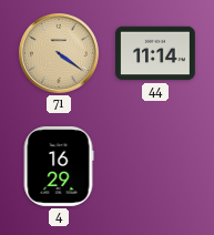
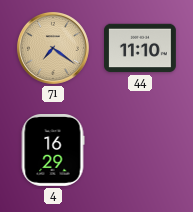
71: 4:21 -> 7:21
44: 11:14 -> 11:10
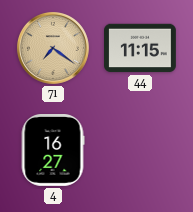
44: 11:10 -> 11:15
4: 16:29 -> 16:27
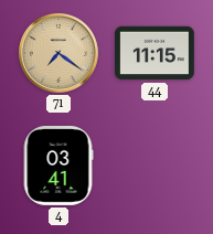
4: 16:27 -> 03:41
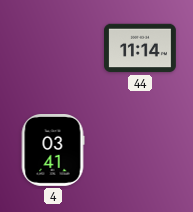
71: 7:21 -> none
44: 11:15 -> 11:14
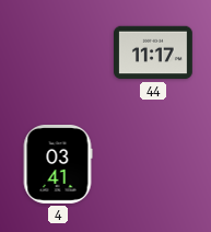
44: 11:14 -> 11:17
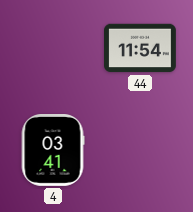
44: 11:17 -> 11:54
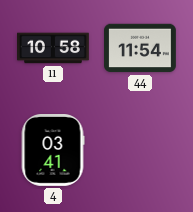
11: none -> 10:58
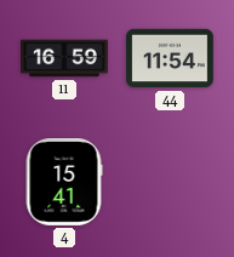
11: 10:58 -> 16:59
4: 03:41 -> 15:41
